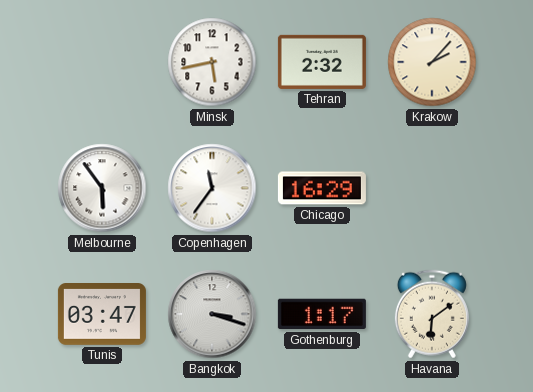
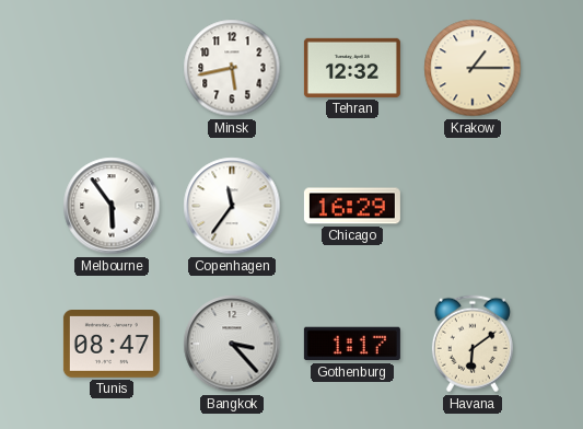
Tehran: 2:32 -> 12:32
Krakow: 2:07 -> 1:15
Tunis: 03:47 -> 08:47
Bangkok: 3:18 -> 3:23
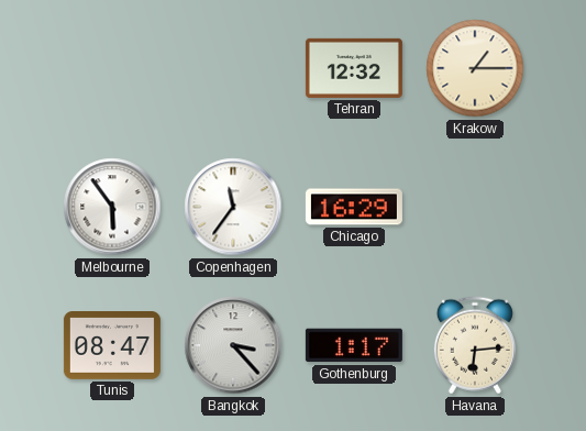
Minsk: 5:43 -> none
Havana: 6:09 -> 6:14
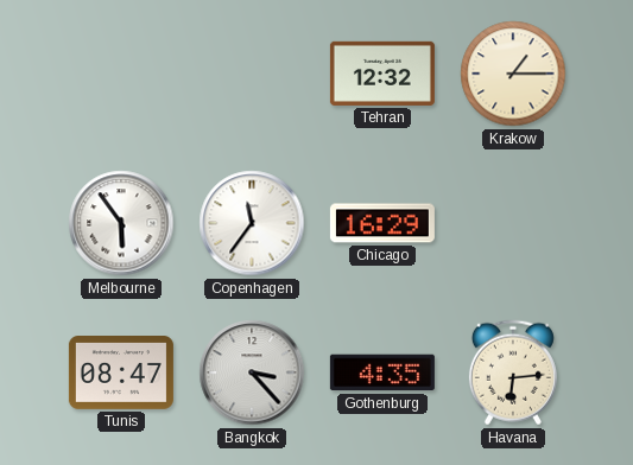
Gothenburg: 1:17 -> 4:35
